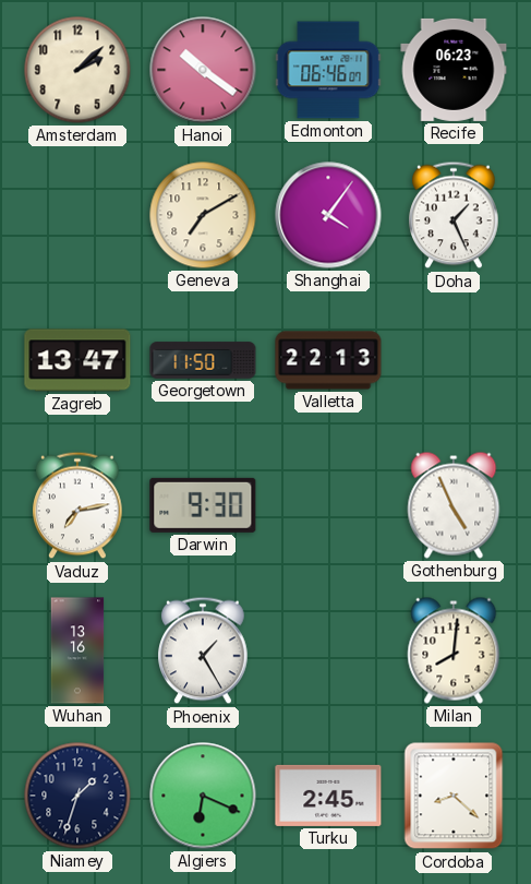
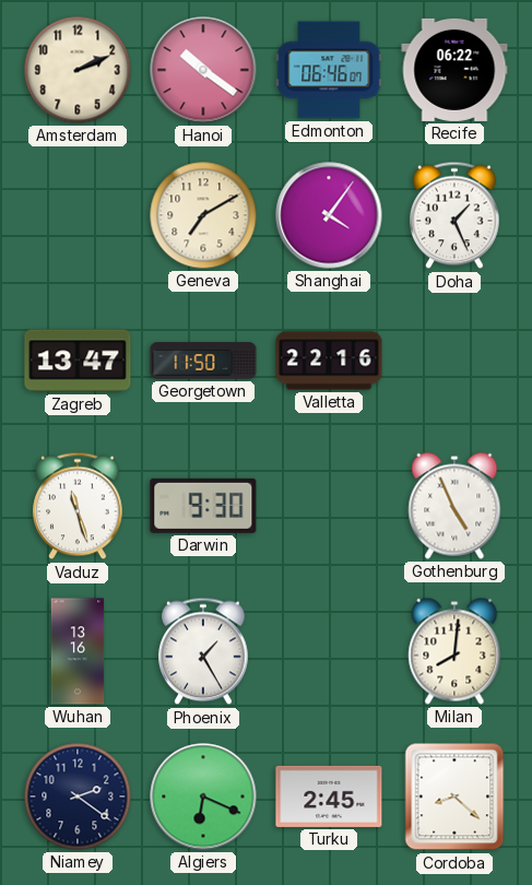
Amsterdam: 2:08 -> 2:11
Recife: 06:23 -> 06:22
Valletta: 22:13 -> 22:16
Vaduz: 7:13 -> 11:27
Niamey: 1:33 -> 2:21
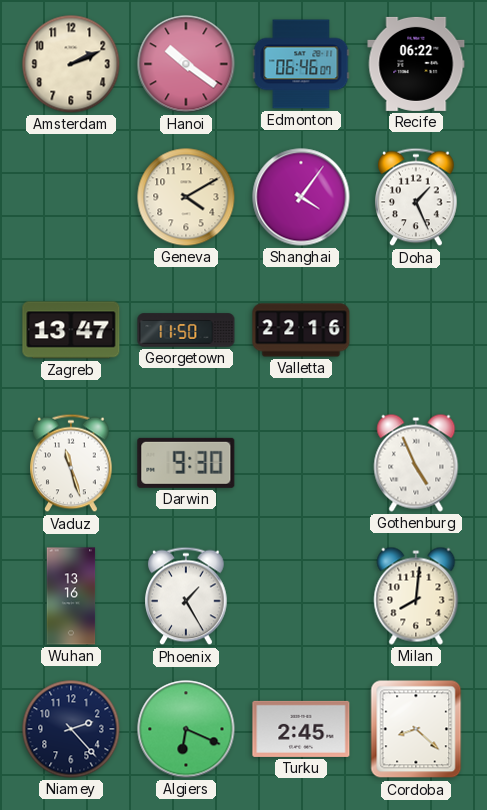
Geneva: 7:10 -> 4:10
Niamey: 2:21 -> 2:23
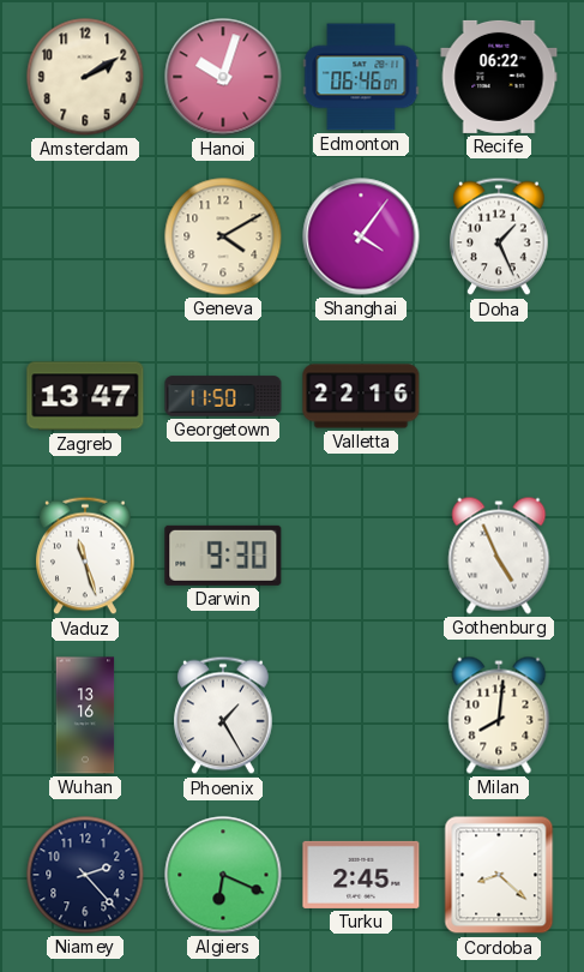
Amsterdam: 2:11 -> 2:10
Hanoi: 10:21 -> 10:03
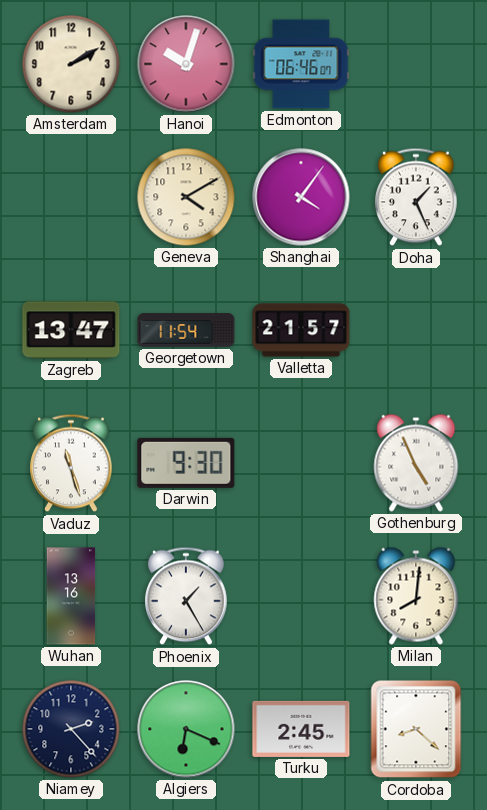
Recife: 06:22 -> none
Georgetown: 11:50 -> 11:54
Valletta: 22:16 -> 21:57
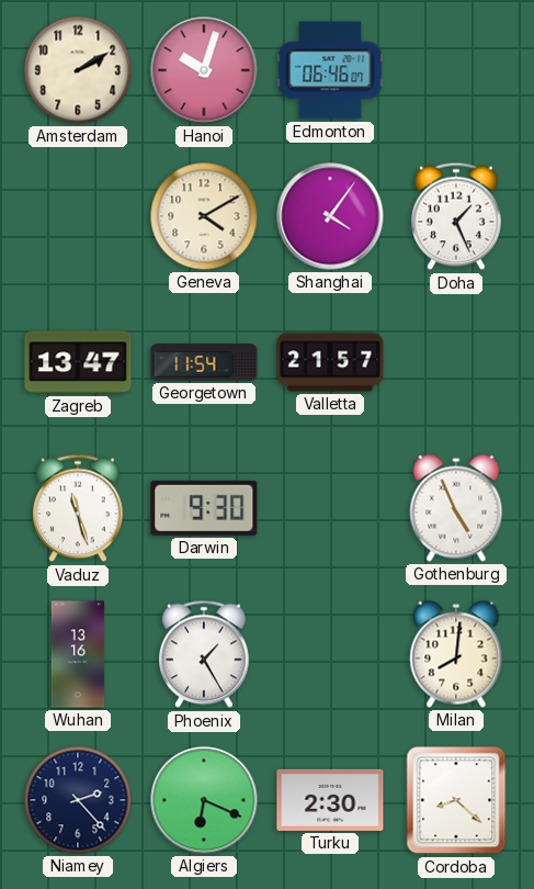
Turku: 2:45 -> 2:30
